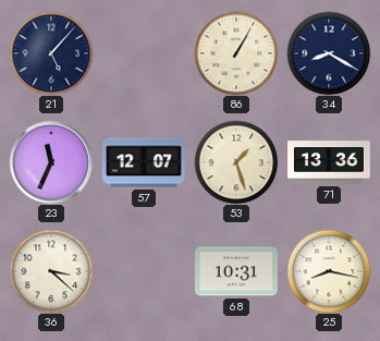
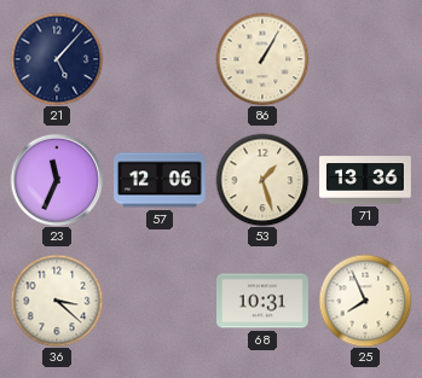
34: 8:20 -> none
57: 12:07 -> 12:06
25: 8:17 -> 7:56
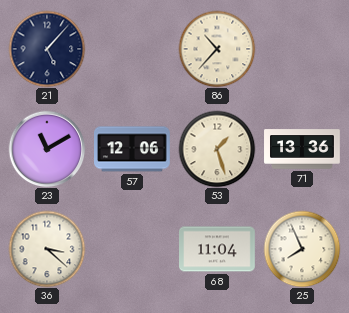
86: 1:05 -> 10:37
23: 11:34 -> 11:10
68: 10:31 -> 11:04
